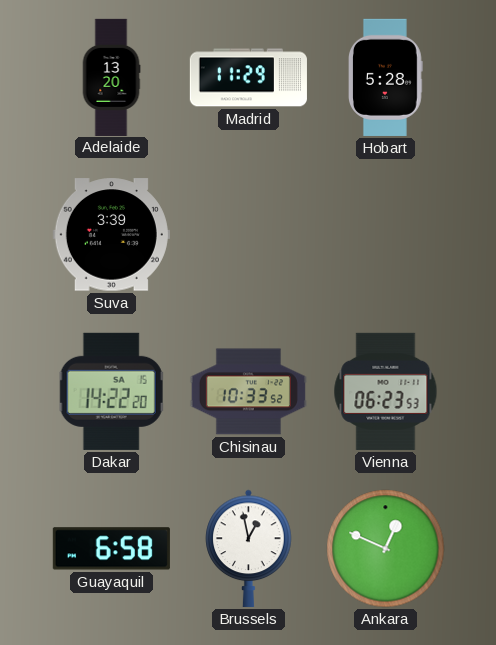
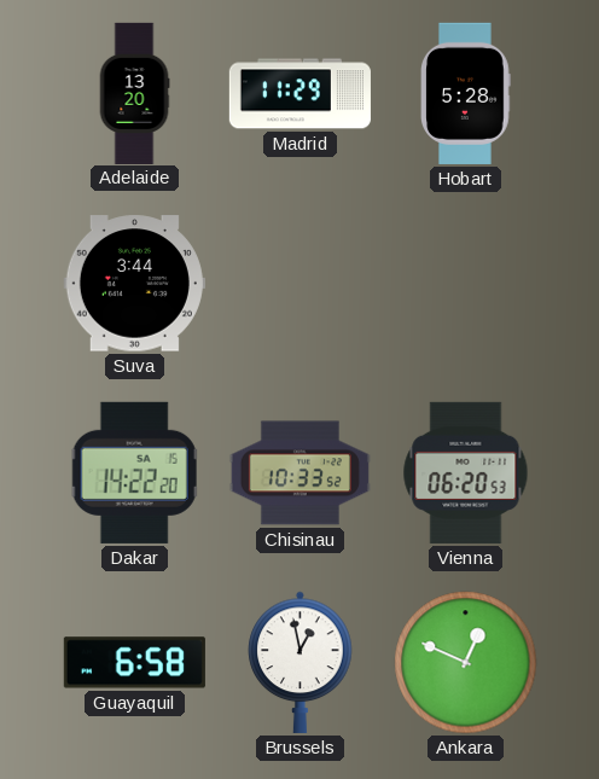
Suva: 3:39 -> 3:44
Vienna: 06:23 -> 06:20
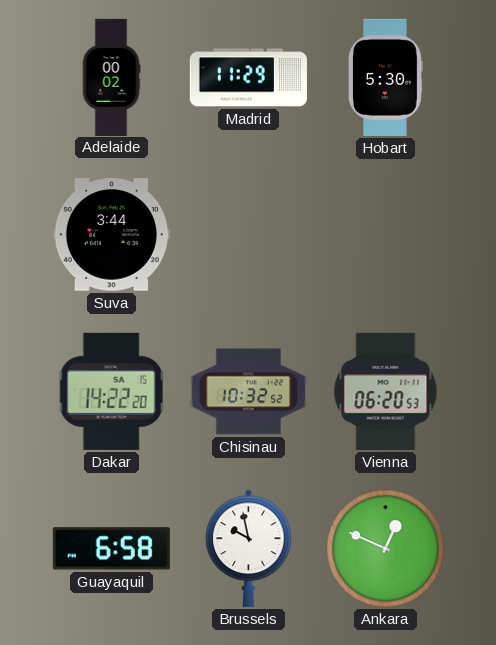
Adelaide: 13:20 -> 00:02
Hobart: 5:28 -> 5:30
Chisinau: 10:33 -> 10:32
Brussels: 12:58 -> 9:58
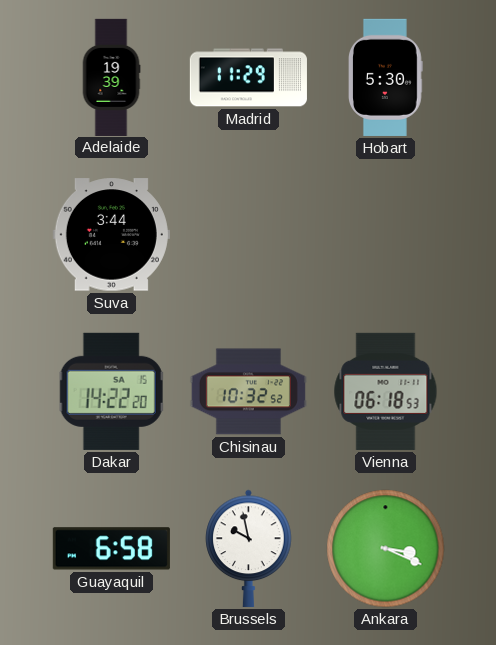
Adelaide: 00:02 -> 19:39
Vienna: 06:20 -> 06:18
Ankara: 12:49 -> 3:19
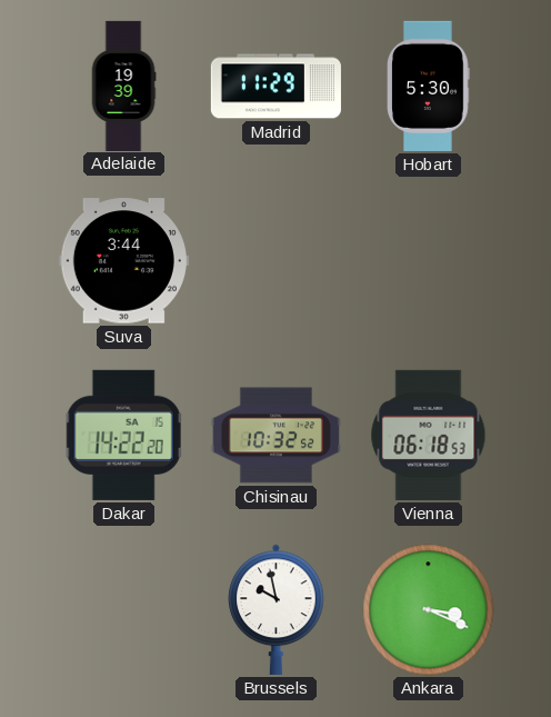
Guayaquil: 6:58 -> none
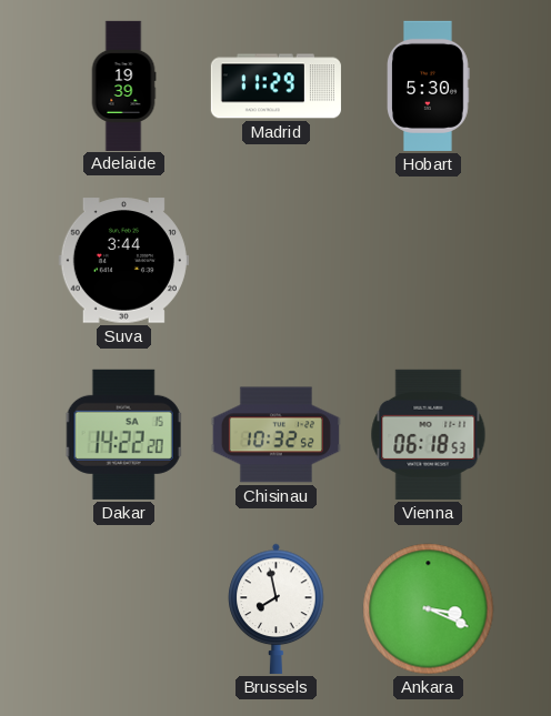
Brussels: 9:58 -> 7:58
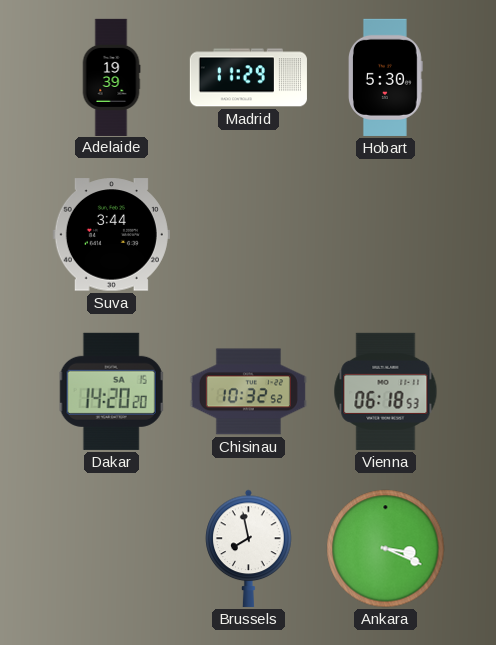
Dakar: 14:22 -> 14:20
